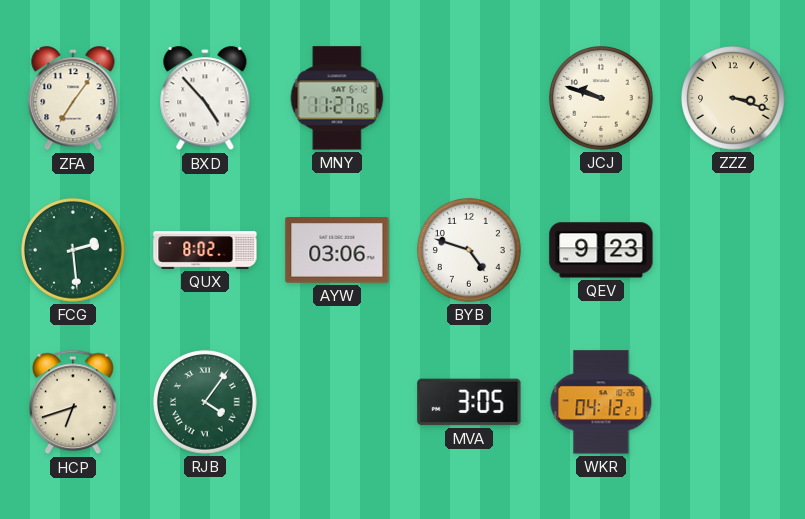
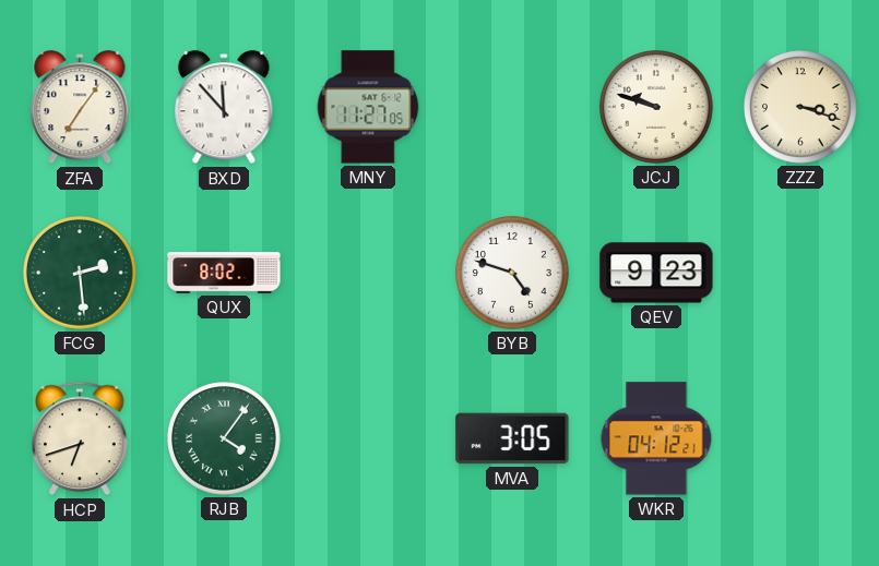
BXD: 4:53 -> 11:53
AYW: 03:06 -> none
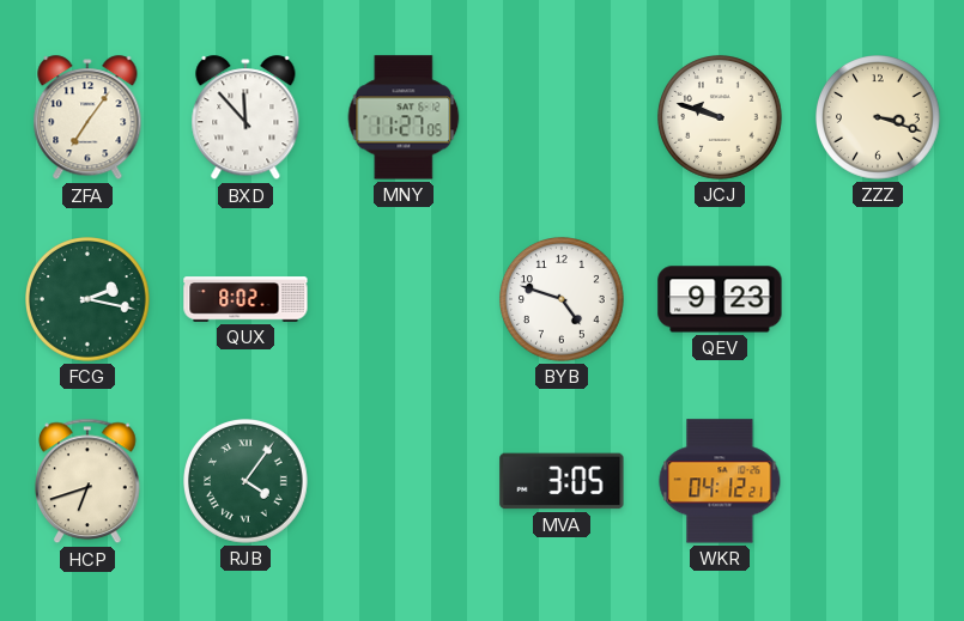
FCG: 2:29 -> 2:17
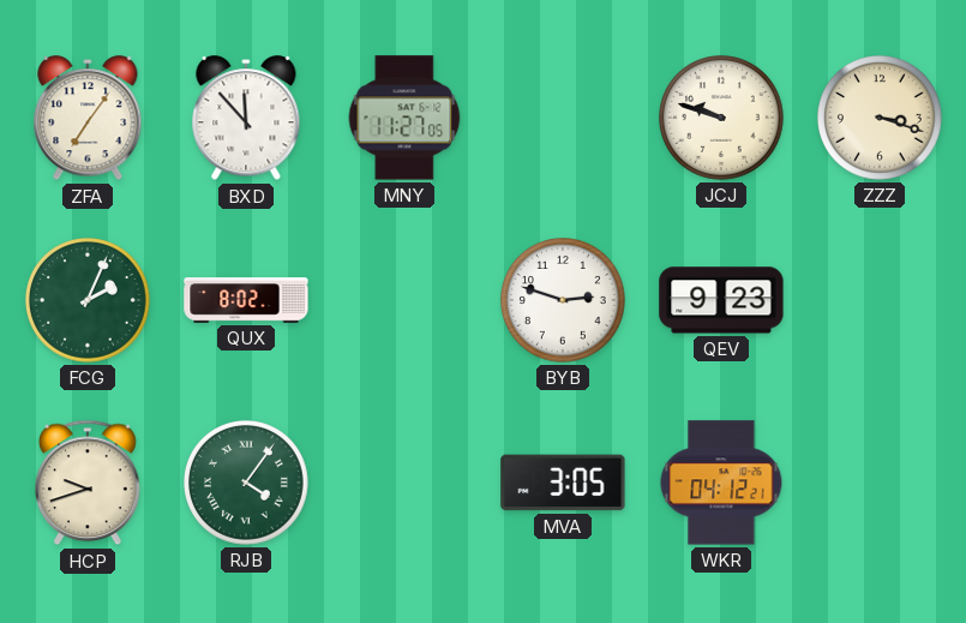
FCG: 2:17 -> 2:04
BYB: 4:48 -> 2:48
HCP: 6:42 -> 9:42
